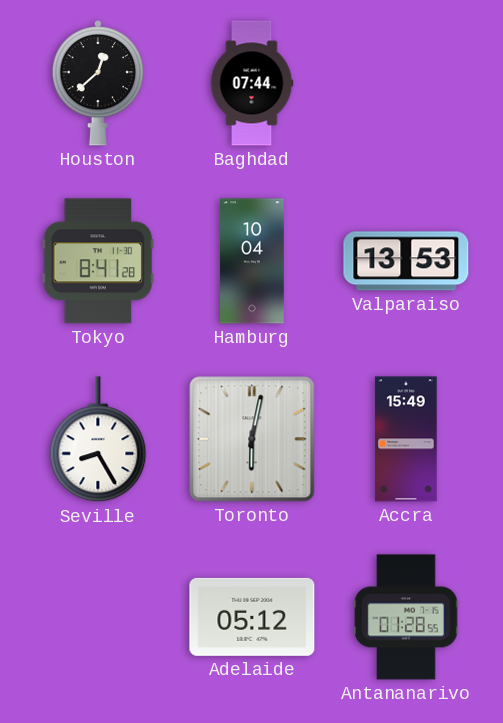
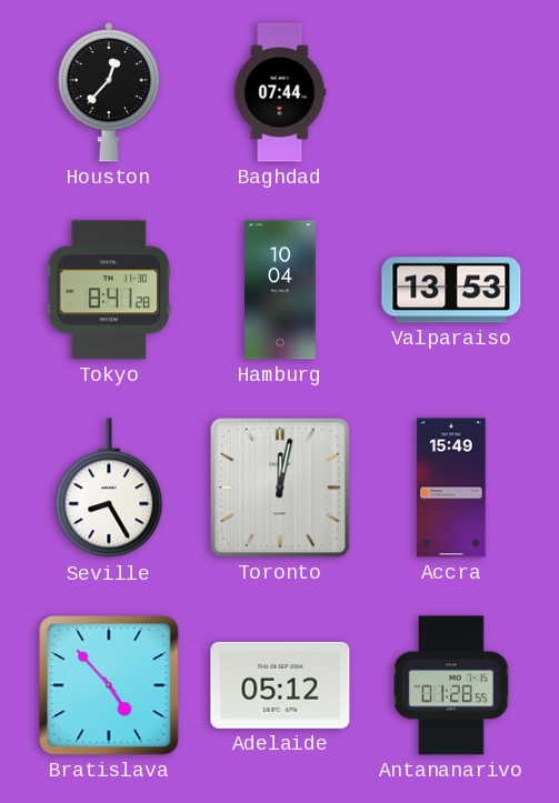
Houston: 12:38 -> 12:37
Toronto: 6:02 -> 12:02
Bratislava: none -> 4:53
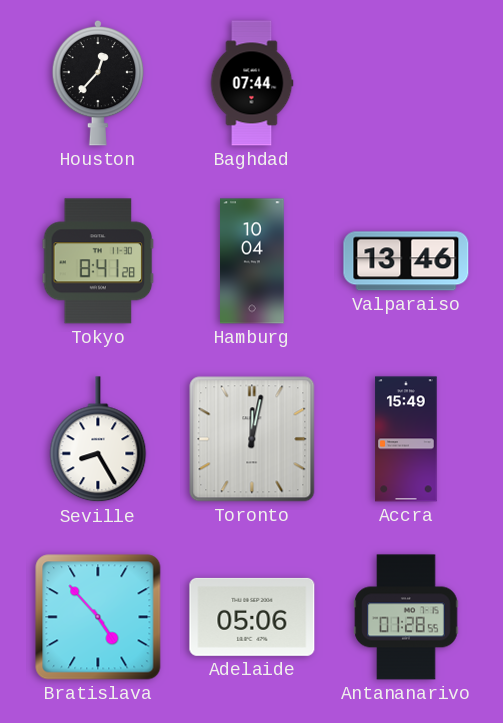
Valparaiso: 13:53 -> 13:46
Adelaide: 05:12 -> 05:06
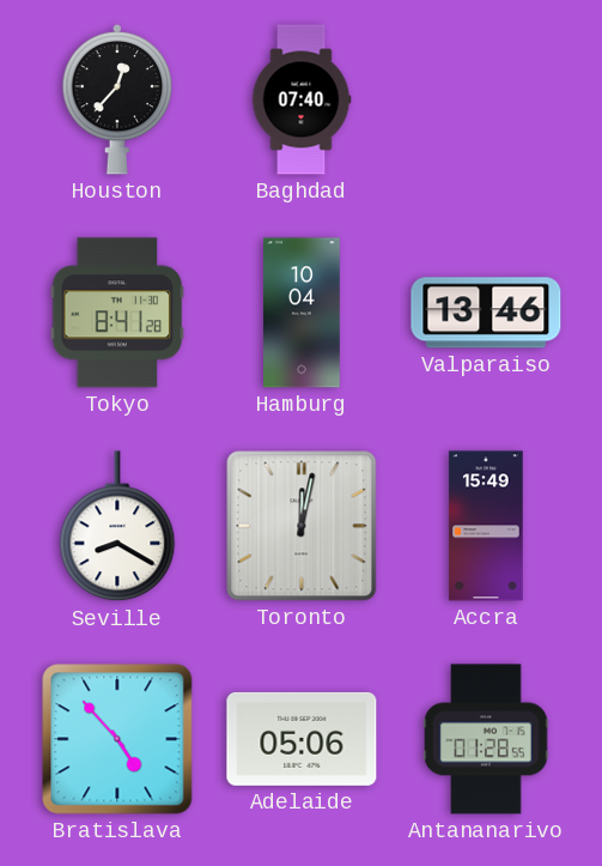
Baghdad: 07:44 -> 07:40
Seville: 8:25 -> 8:20
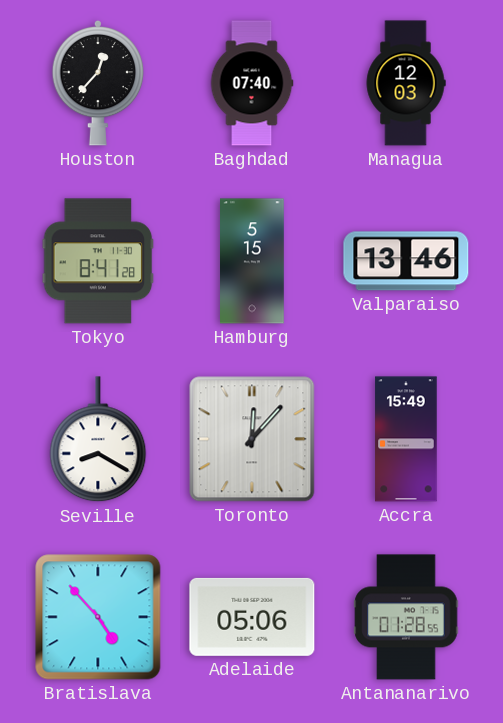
Managua: none -> 12:03
Hamburg: 10:04 -> 5:15
Toronto: 12:02 -> 12:07
